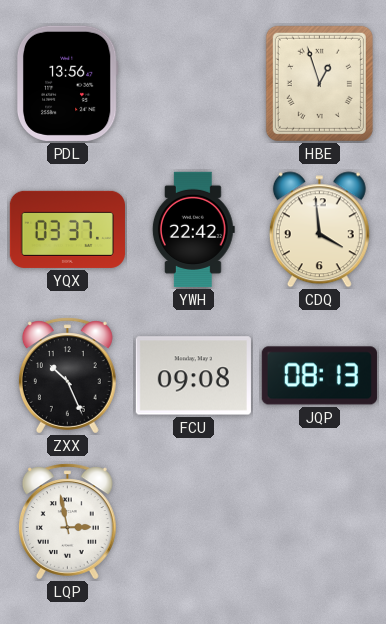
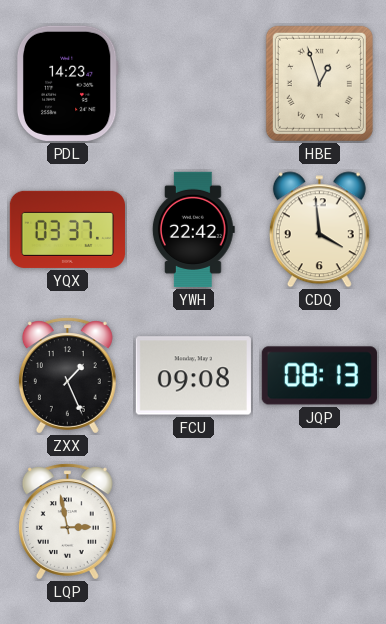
PDL: 13:56 -> 14:23
ZXX: 10:26 -> 1:26
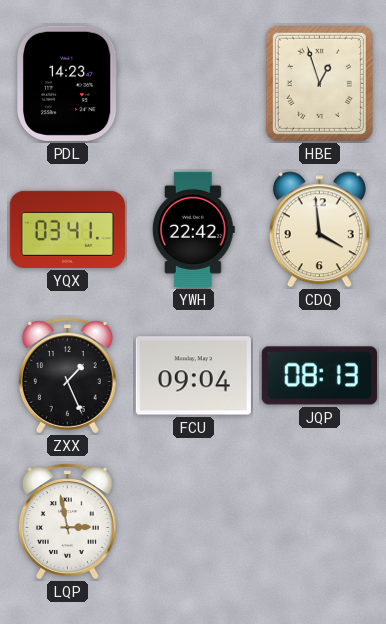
YQX: 03:37 -> 03:41
FCU: 09:08 -> 09:04
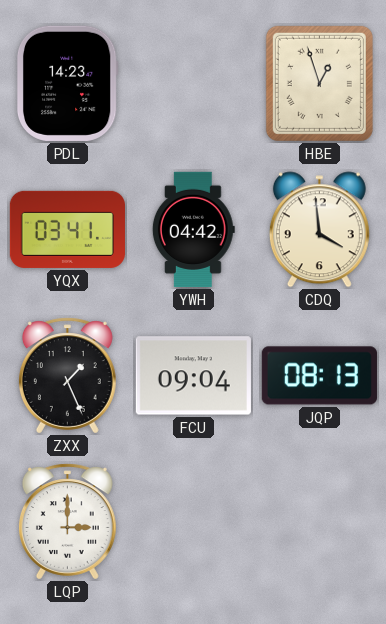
YWH: 22:42 -> 04:42
LQP: 2:58 -> 3:00
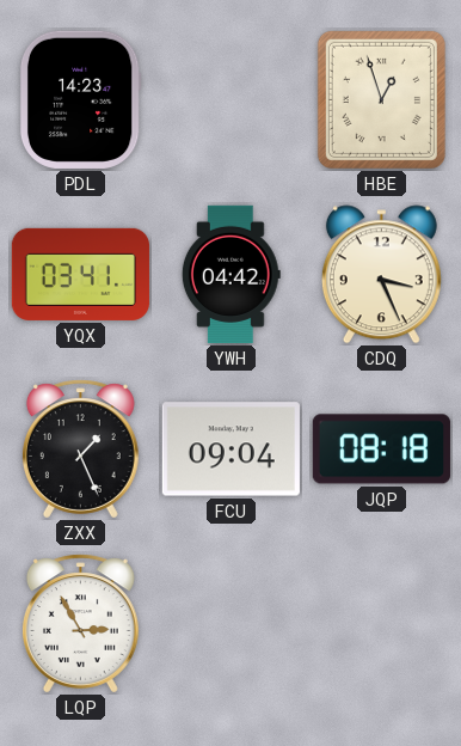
CDQ: 3:59 -> 3:26
JQP: 08:13 -> 08:18
LQP: 3:00 -> 2:55
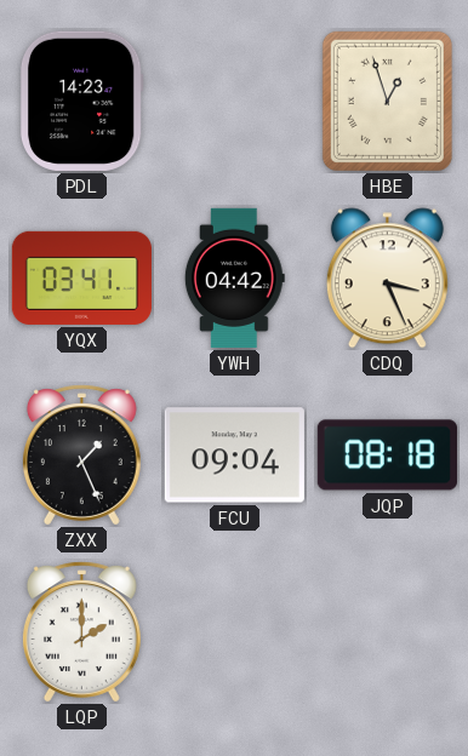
LQP: 2:55 -> 2:00
